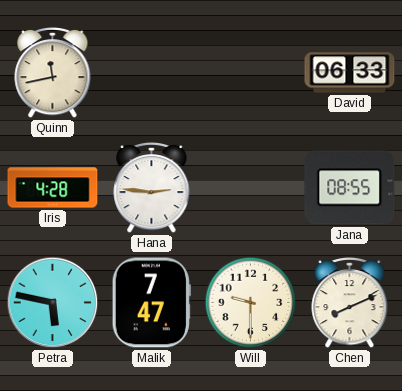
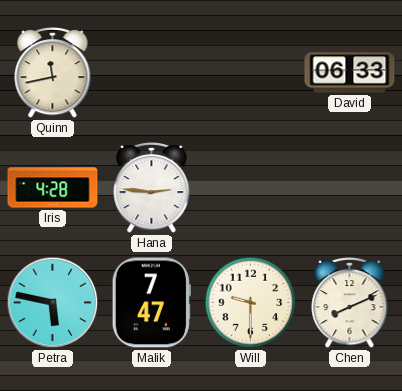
Jana: 08:55 -> none
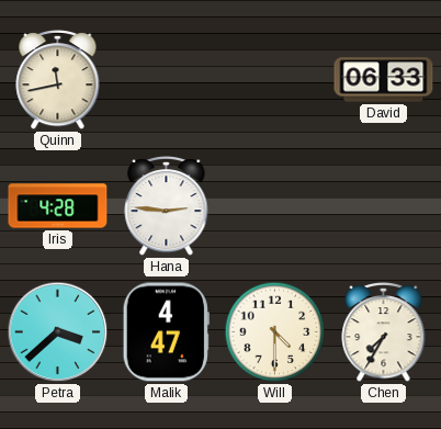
Petra: 5:47 -> 3:38
Malik: 7:47 -> 4:47
Will: 9:30 -> 4:30
Chen: 8:11 -> 7:35
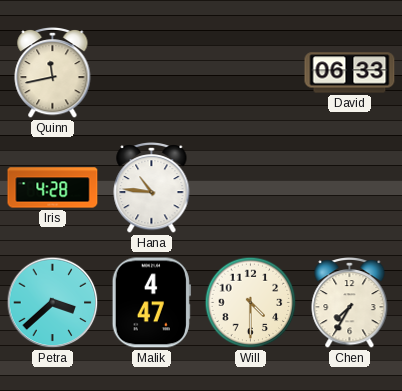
Hana: 2:46 -> 10:46
